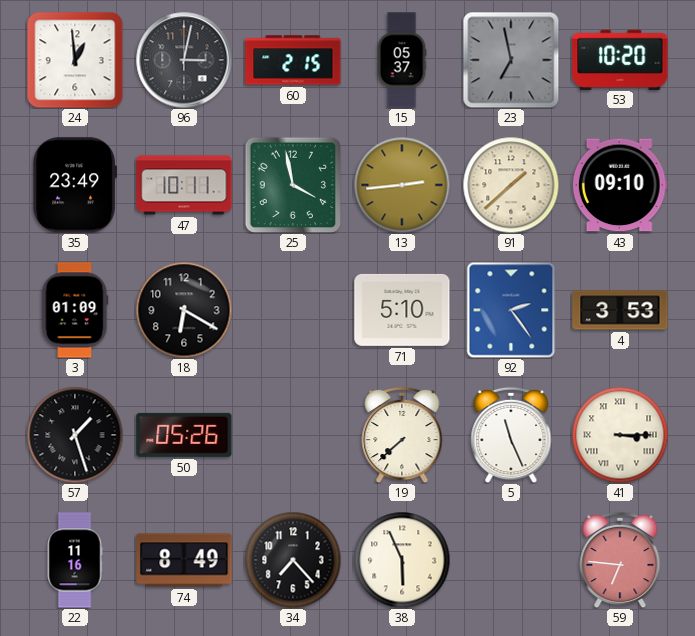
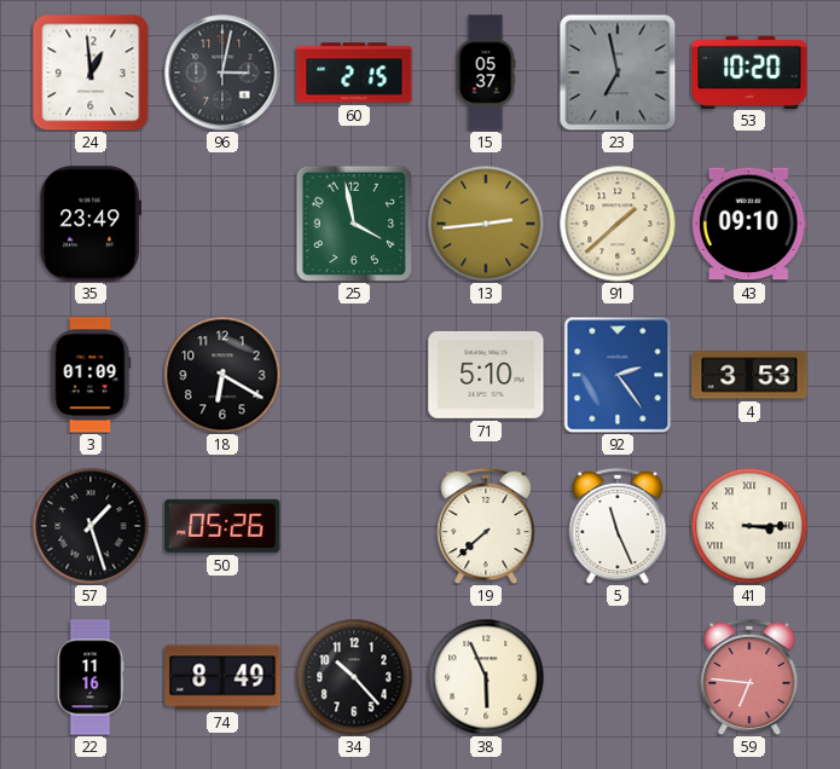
47: 10:11 -> none
34: 7:23 -> 10:23
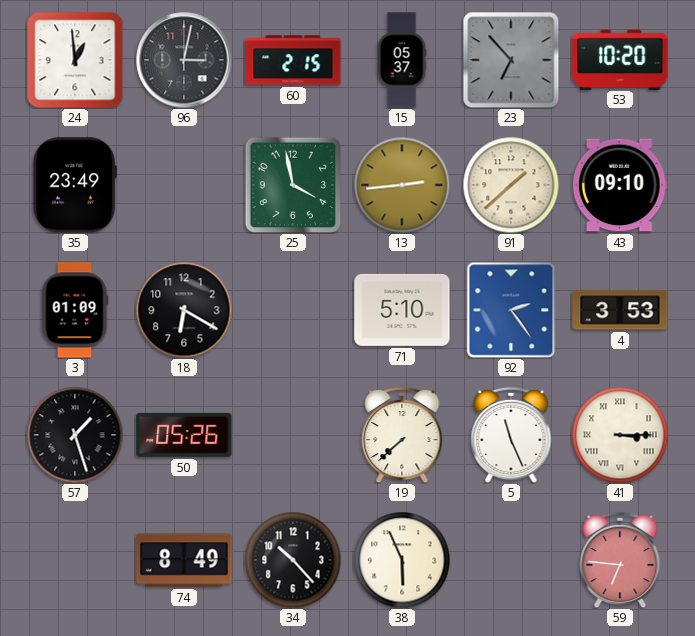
23: 6:58 -> 6:53
22: 11:16 -> none
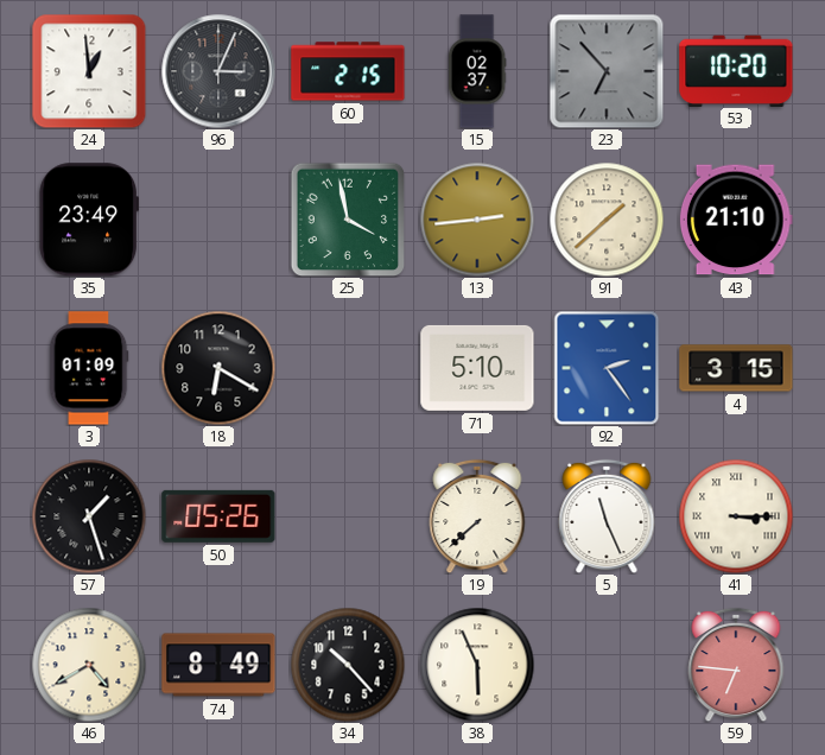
96: 3:02 -> 3:04
15: 05:37 -> 02:37
43: 09:10 -> 21:10
4: 3:53 -> 3:15
46: none -> 4:40
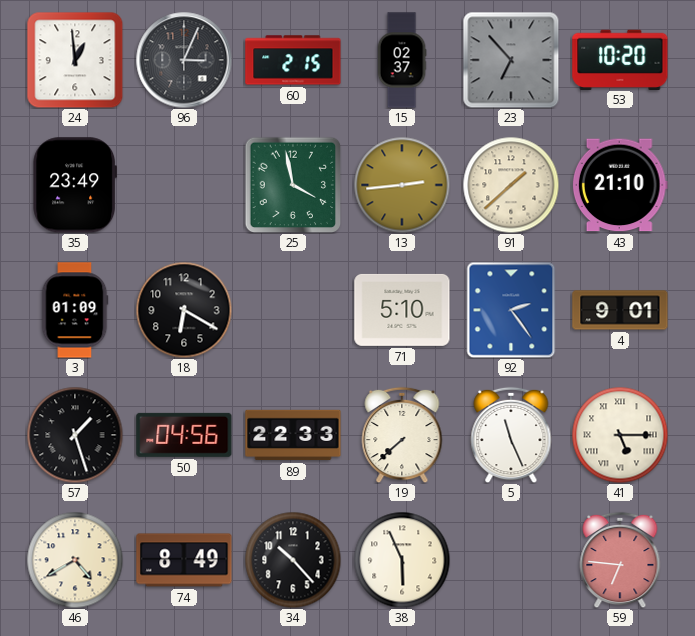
4: 3:15 -> 9:01
50: 05:26 -> 04:56
89: none -> 22:33
41: 3:15 -> 5:15
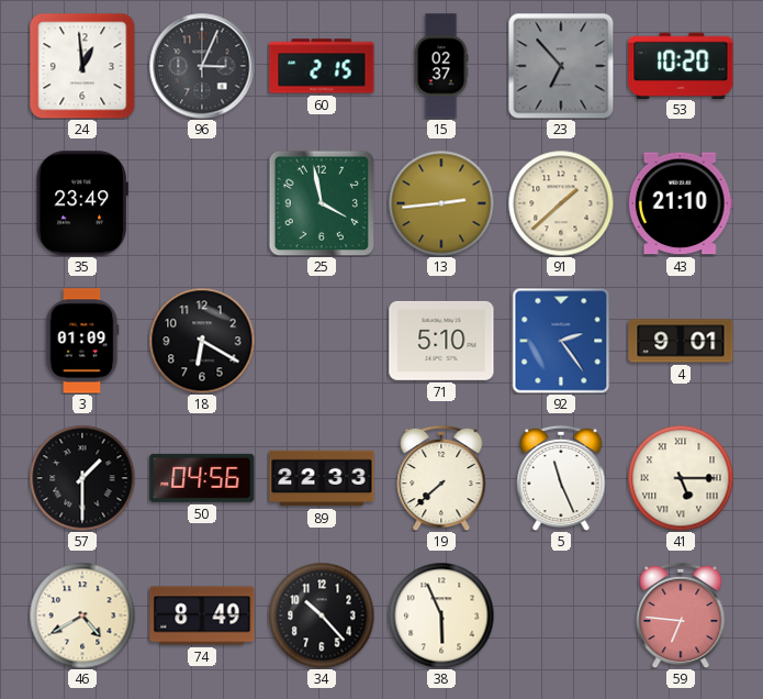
57: 1:27 -> 1:30
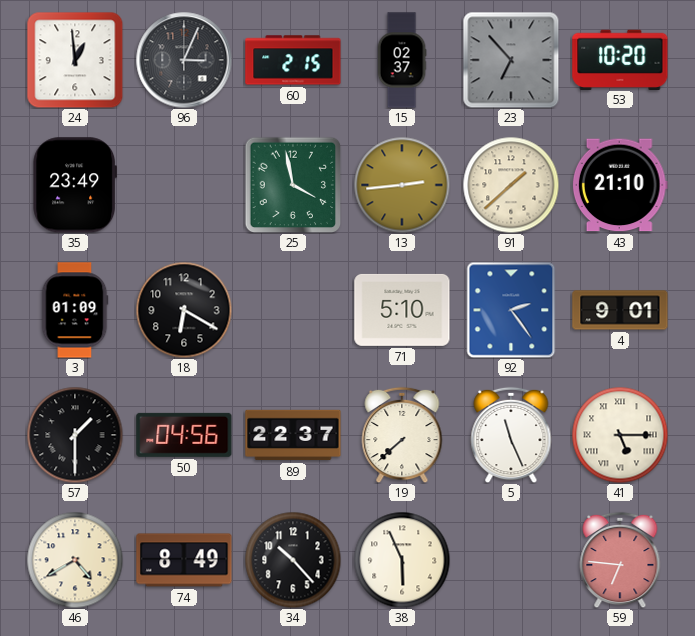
89: 22:33 -> 22:37
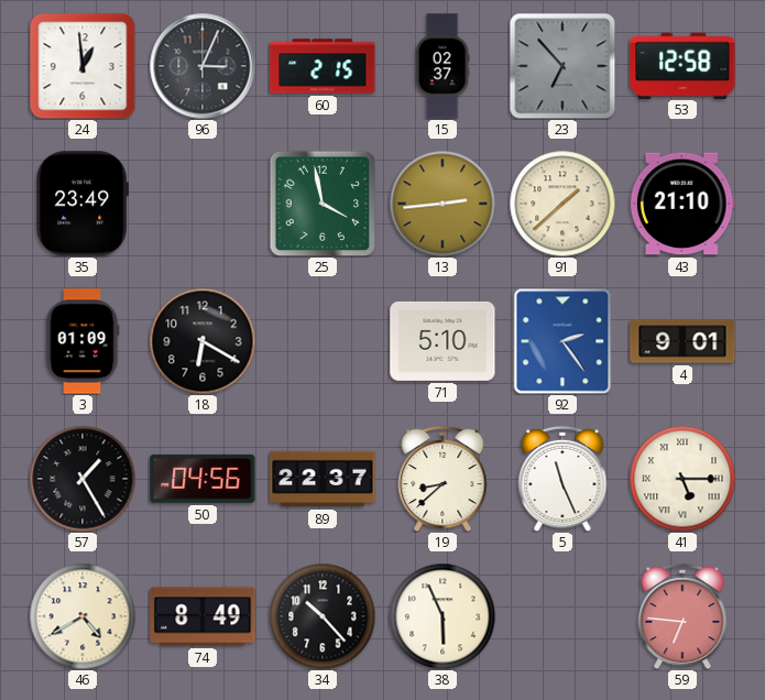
53: 10:20 -> 12:58
57: 1:30 -> 1:25
19: 7:38 -> 8:38
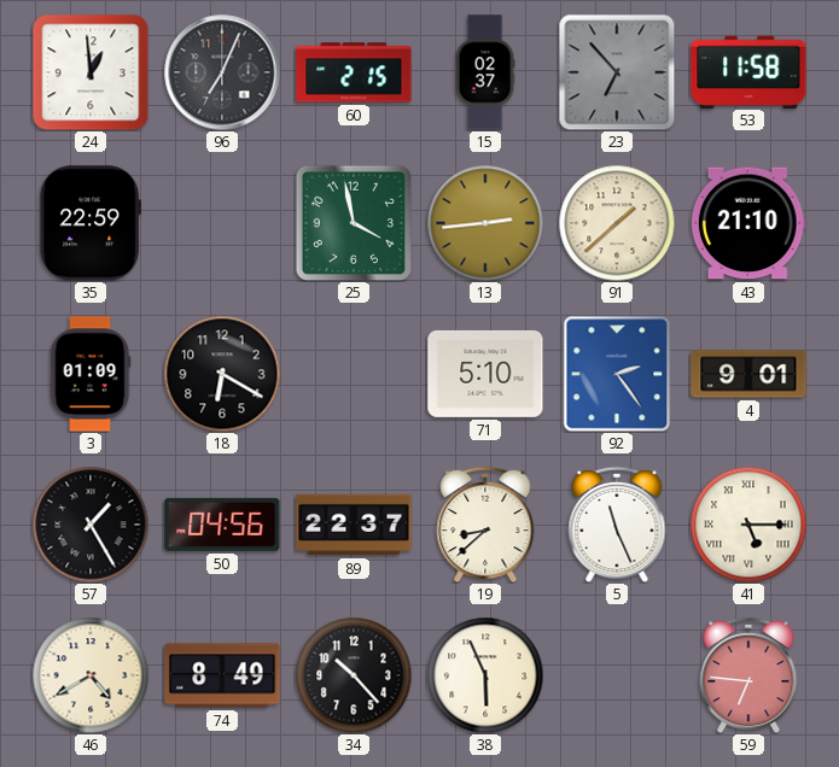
96: 3:04 -> 7:04
53: 12:58 -> 11:58
35: 23:49 -> 22:59
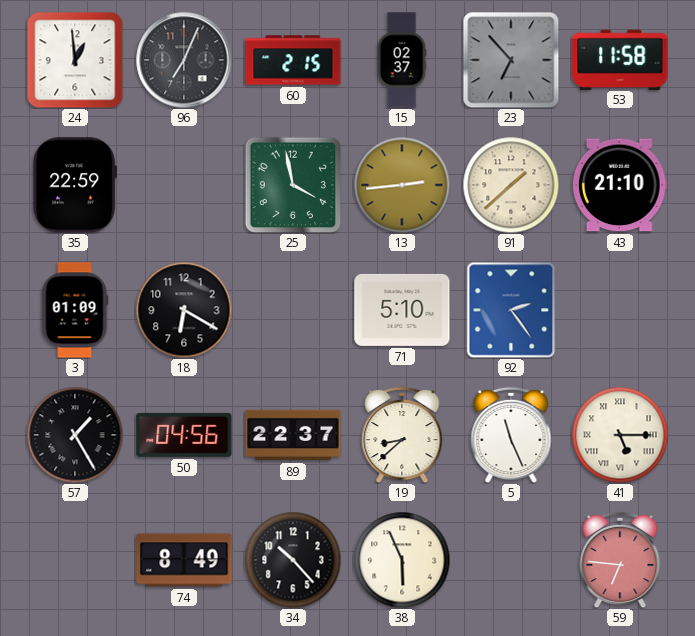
4: 9:01 -> none
46: 4:40 -> none
